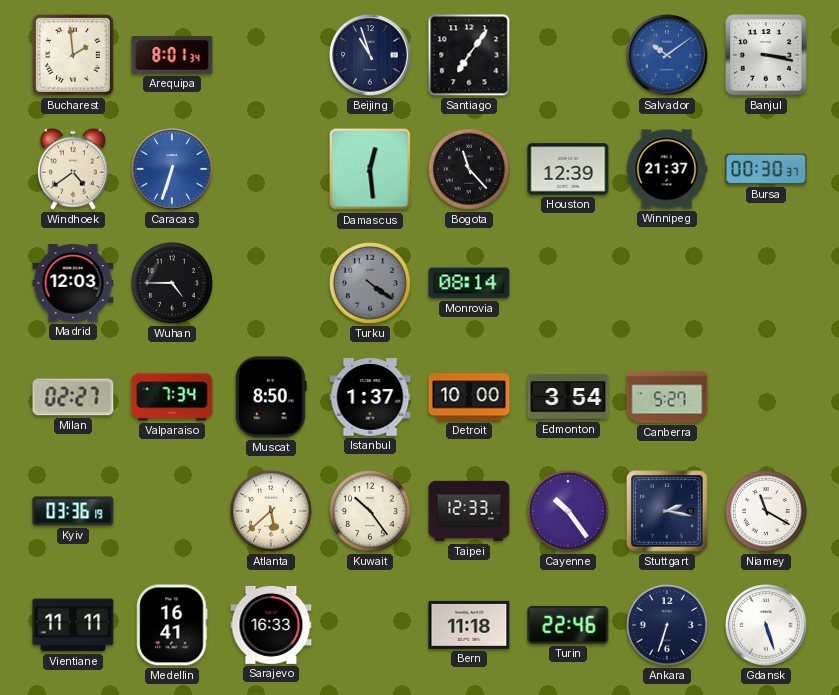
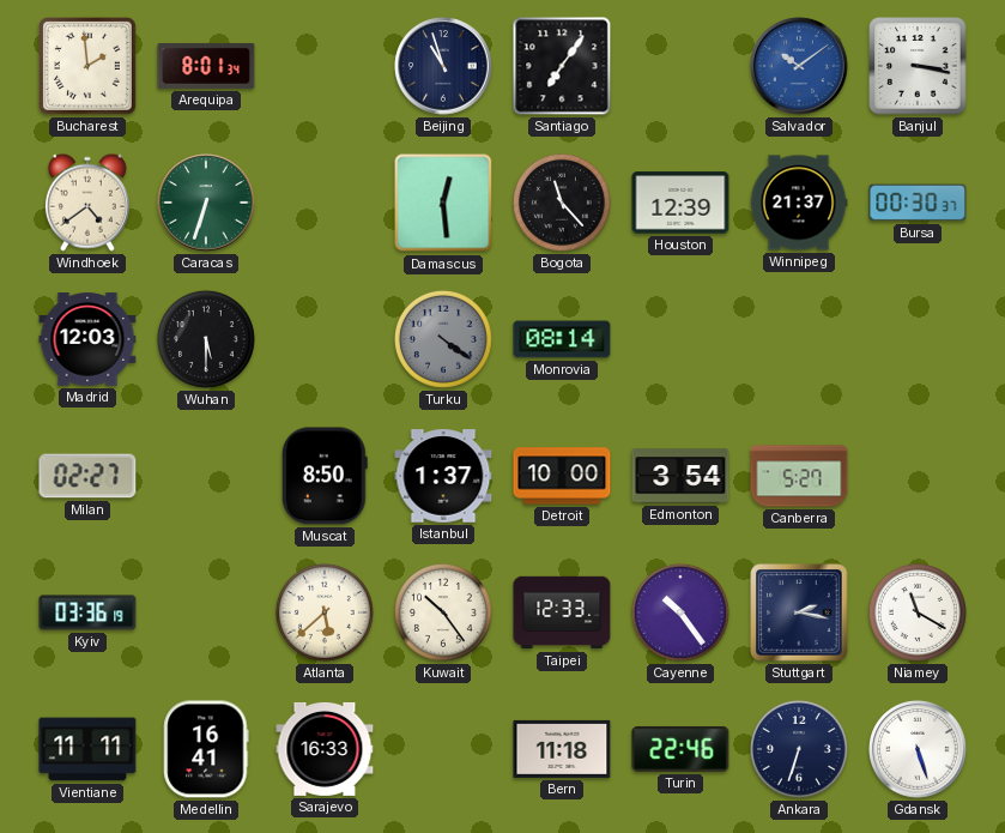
Caracas dial: blue -> green
Wuhan: 4:45 -> 5:30
Valparaiso: 7:34 -> none
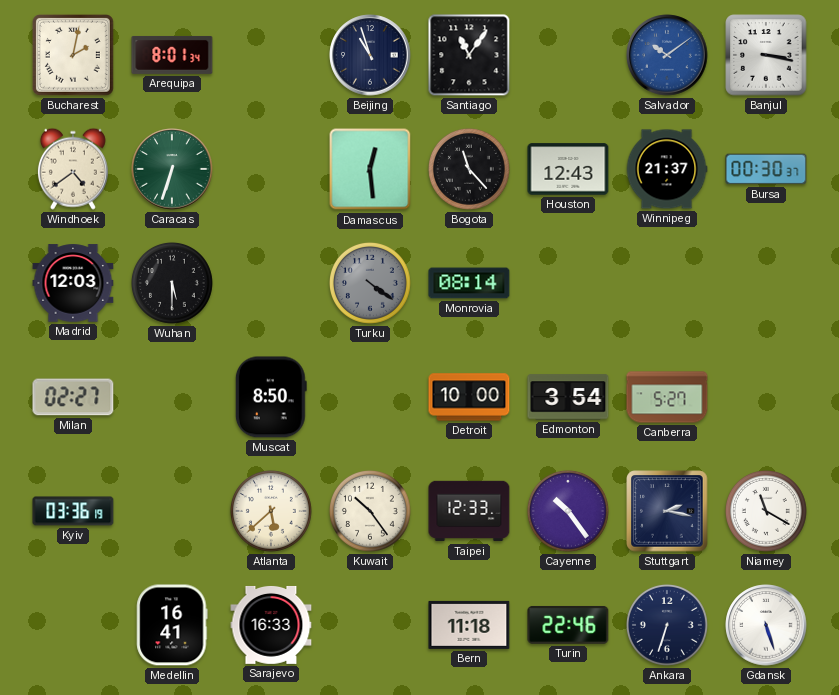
Bucharest: 1:59 -> 2:02
Santiago: 7:06 -> 11:06
Houston: 12:39 -> 12:43
Istanbul: 1:37 -> none
Vientiane: 11:11 -> none
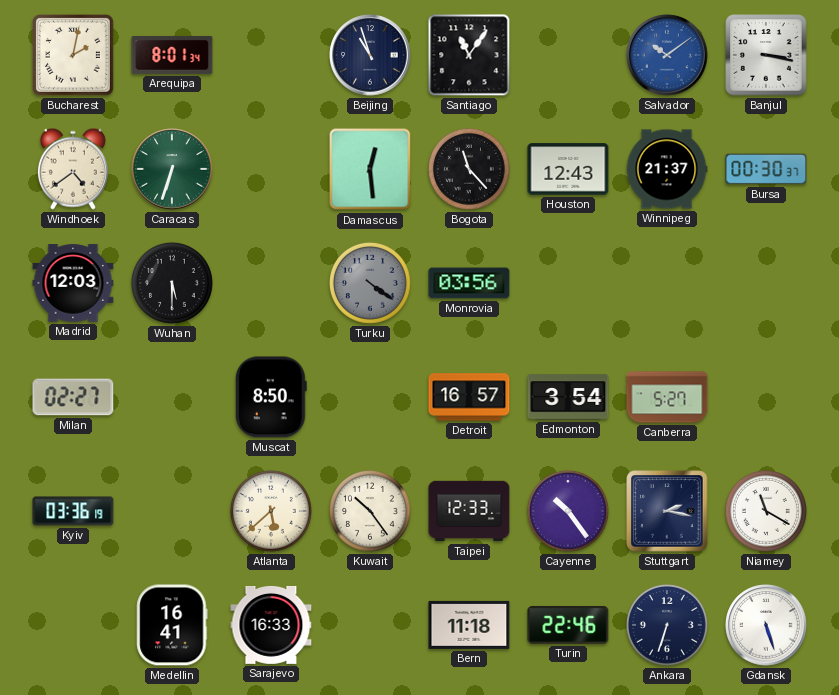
Monrovia: 08:14 -> 03:56
Detroit: 10:00 -> 16:57
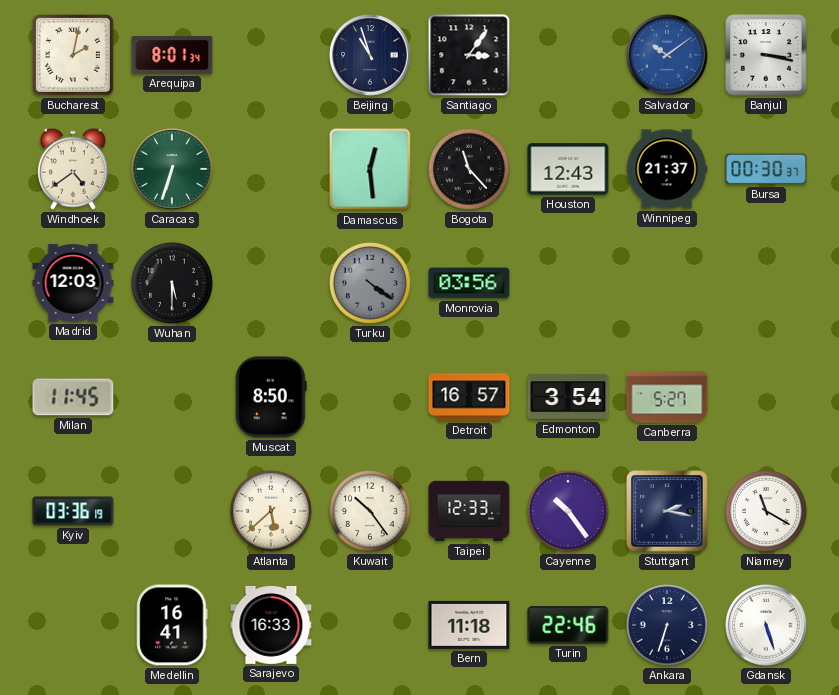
Santiago: 11:06 -> 3:06
Milan: 02:27 -> 11:45
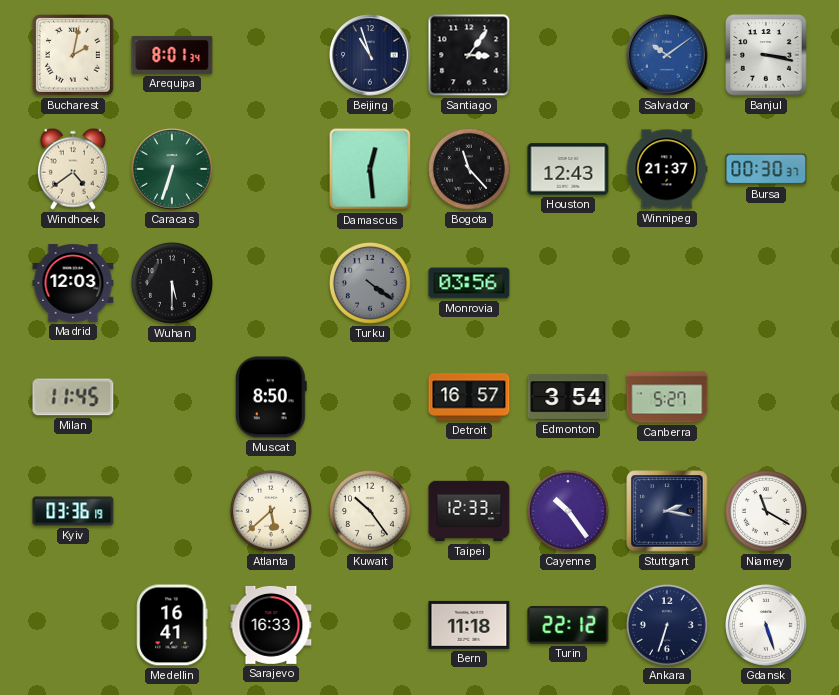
Turin: 22:46 -> 22:12
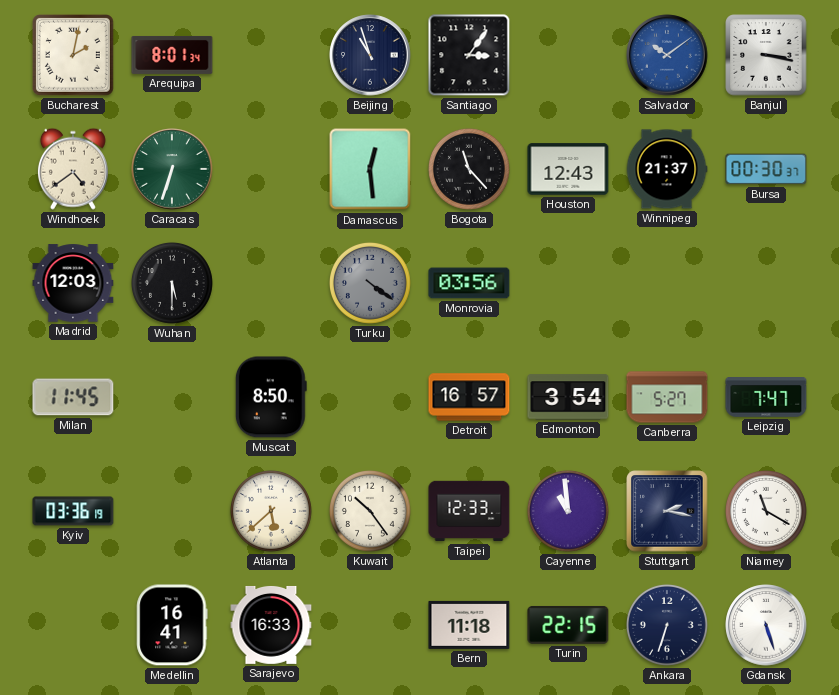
Leipzig: none -> 7:47
Cayenne: 10:24 -> 10:59
Turin: 22:12 -> 22:15
